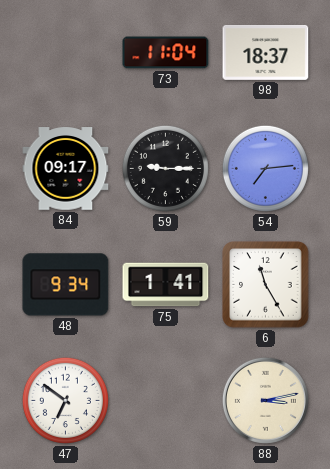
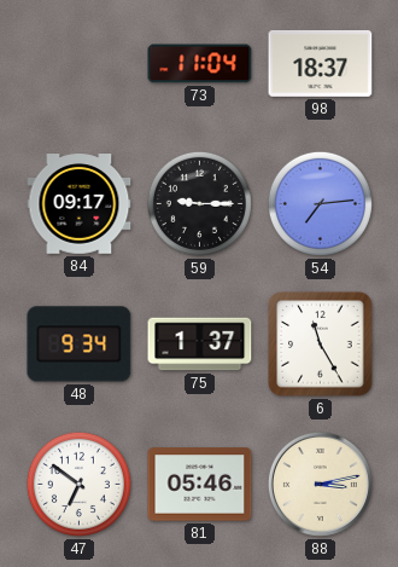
75: 1:41 -> 1:37
81: none -> 05:46
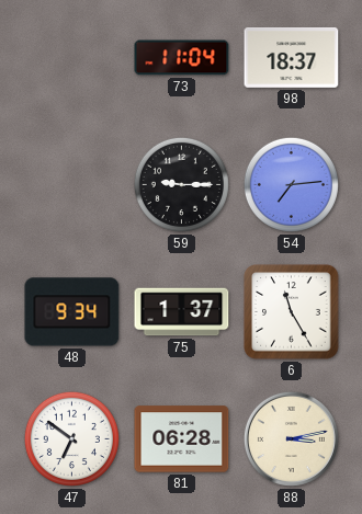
84: 09:17 -> none
81: 05:46 -> 06:28
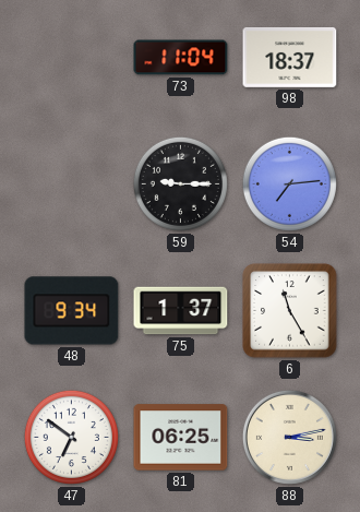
81: 06:28 -> 06:25
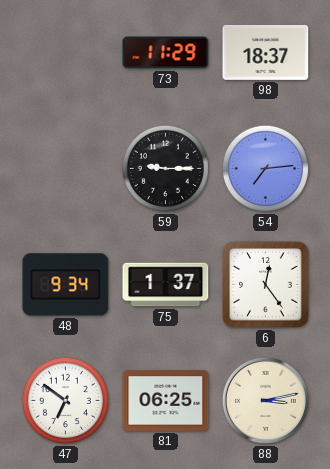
73: 11:04 -> 11:29
6: 11:25 -> 12:24
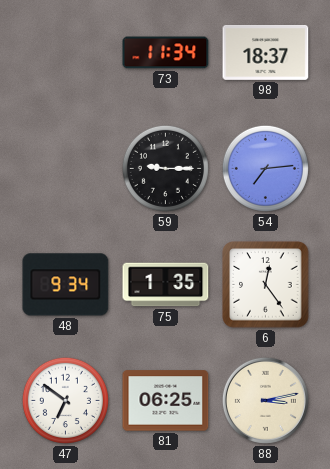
73: 11:29 -> 11:34
75: 1:37 -> 1:35
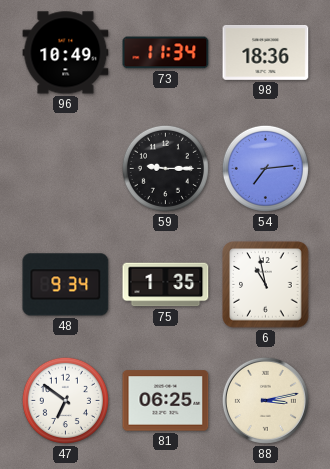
96: none -> 10:49
98: 18:37 -> 18:36
6: 12:24 -> 10:58
